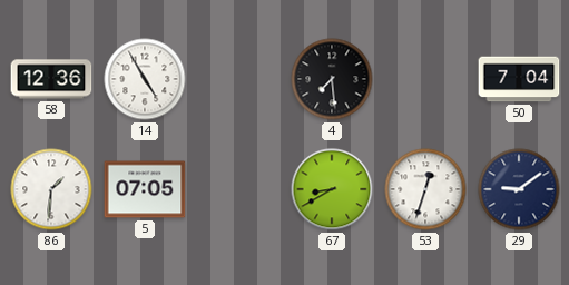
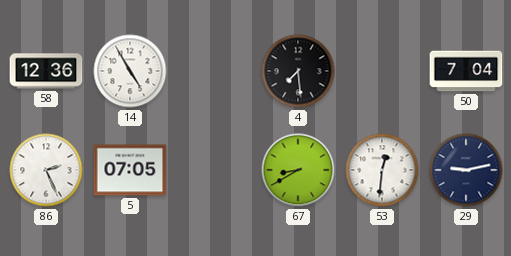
86: 1:31 -> 2:26
53: 12:33 -> 12:31
29: 9:09 -> 9:13
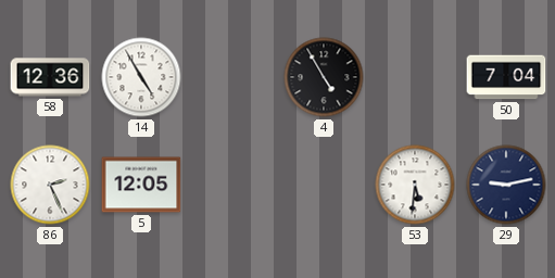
4: 7:29 -> 4:55
5: 07:05 -> 12:05
67: 8:40 -> none
53: 12:31 -> 5:31
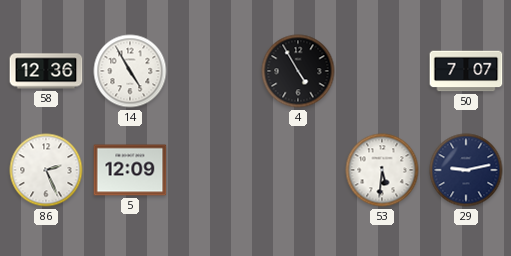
50: 7:04 -> 7:07
5: 12:05 -> 12:09
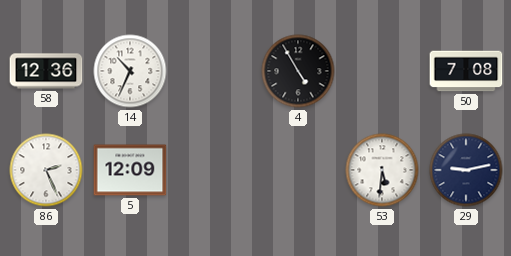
14: 4:55 -> 10:34
50: 7:07 -> 7:08
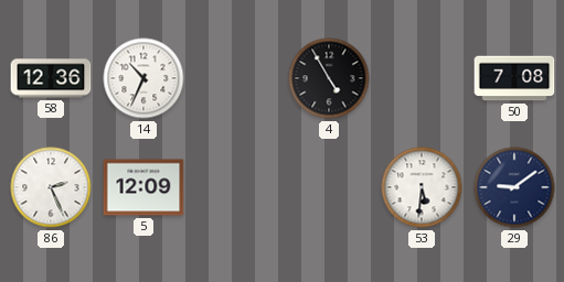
29: 9:13 -> 9:09
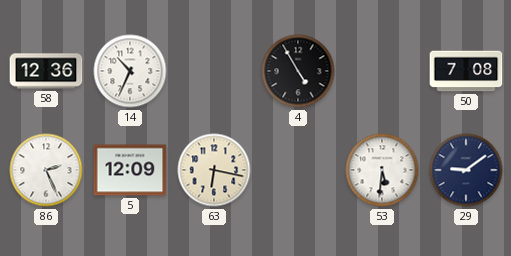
63: none -> 6:17
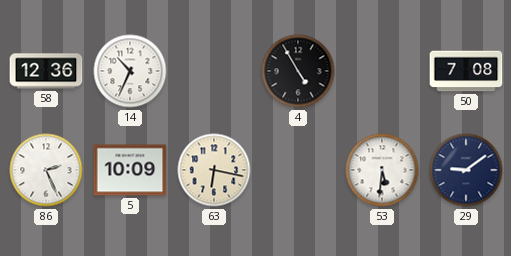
5: 12:09 -> 10:09
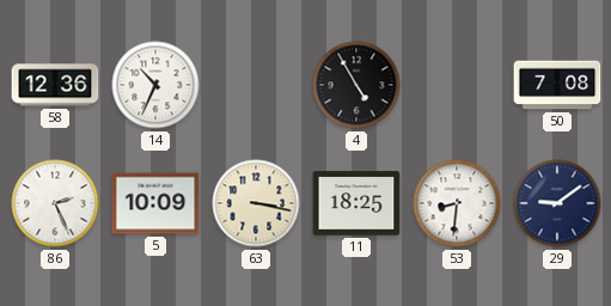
63: 6:17 -> 3:17
11: none -> 18:25
53: 5:31 -> 8:31
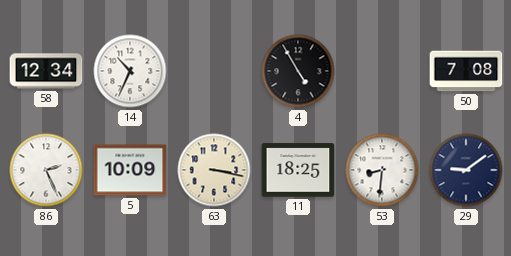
58: 12:36 -> 12:34
